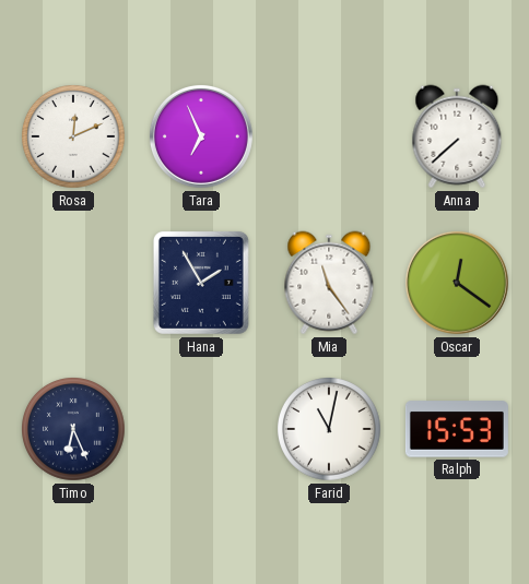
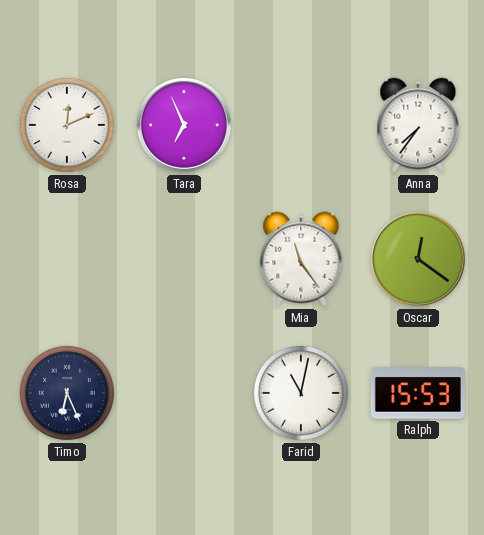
Anna: 7:38 -> 7:36
Hana: 1:55 -> none
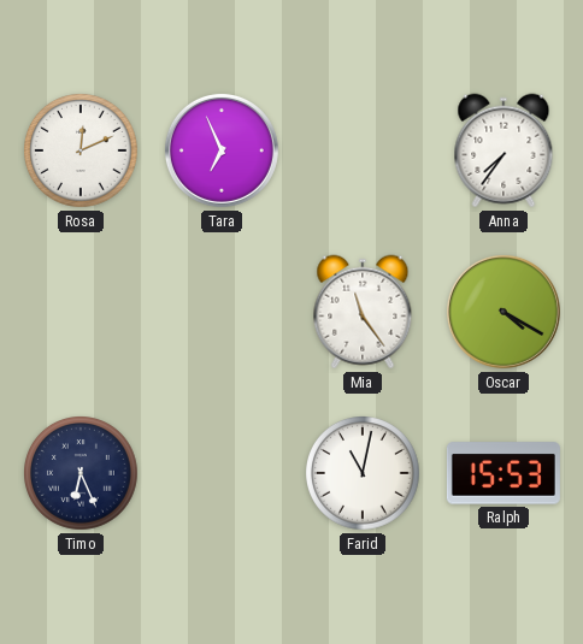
Oscar: 12:21 -> 4:20
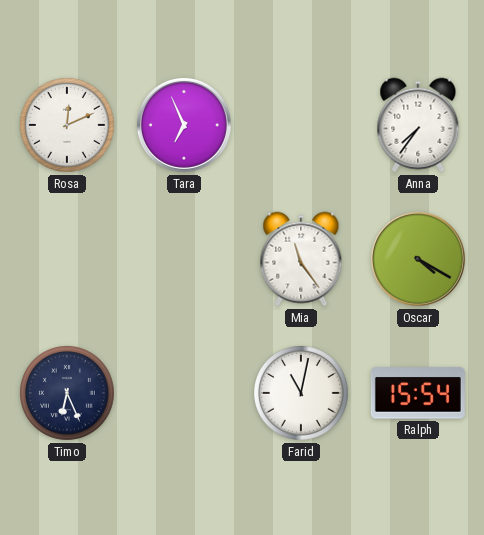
Ralph: 15:53 -> 15:54
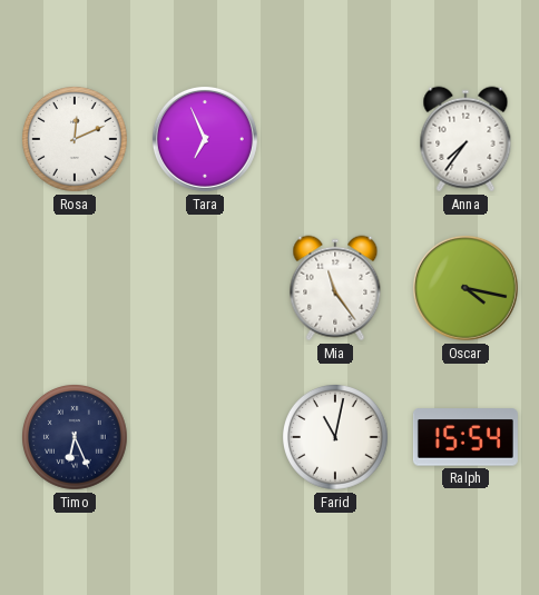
Oscar: 4:20 -> 4:17
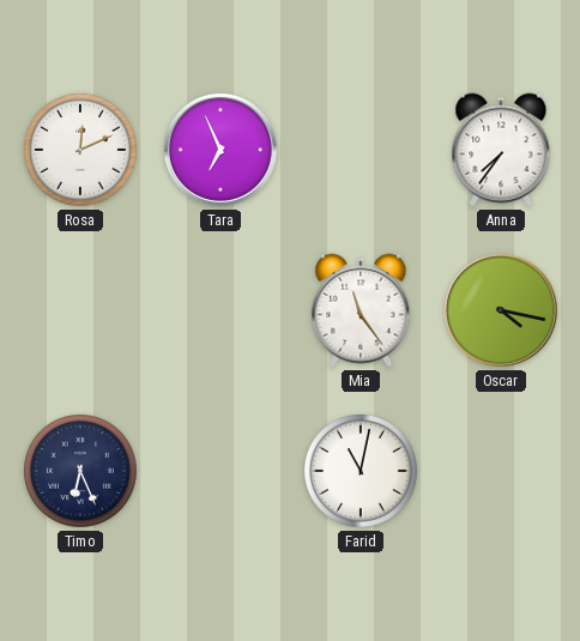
Ralph: 15:54 -> none
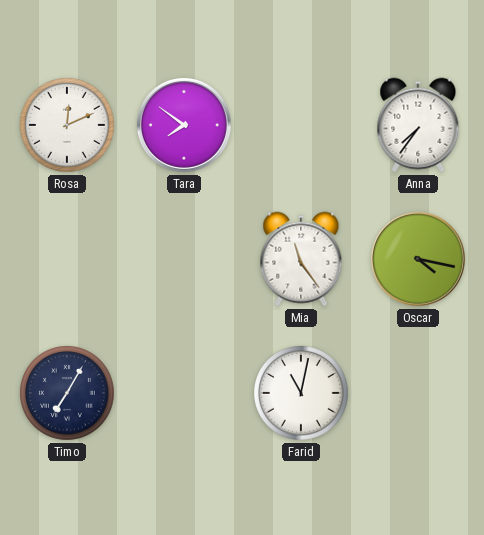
Tara: 6:56 -> 7:51
Timo: 6:26 -> 7:05
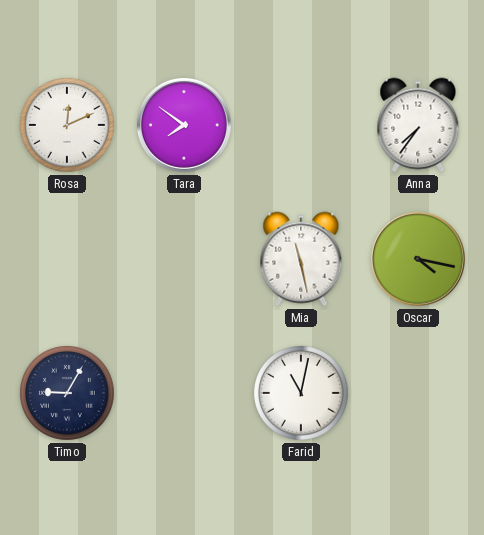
Mia: 11:24 -> 11:28
Timo: 7:05 -> 9:05
